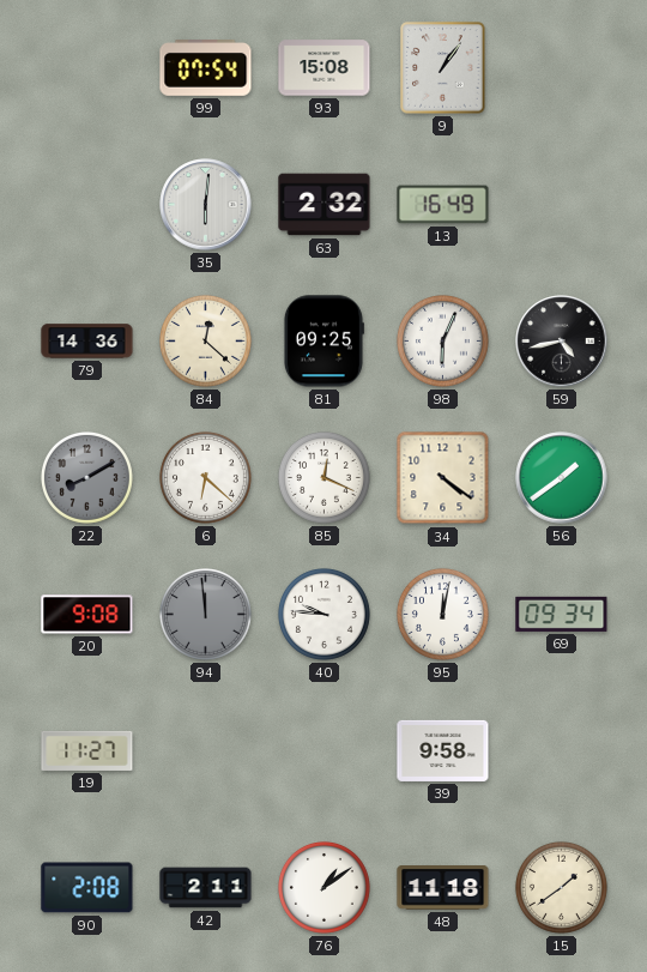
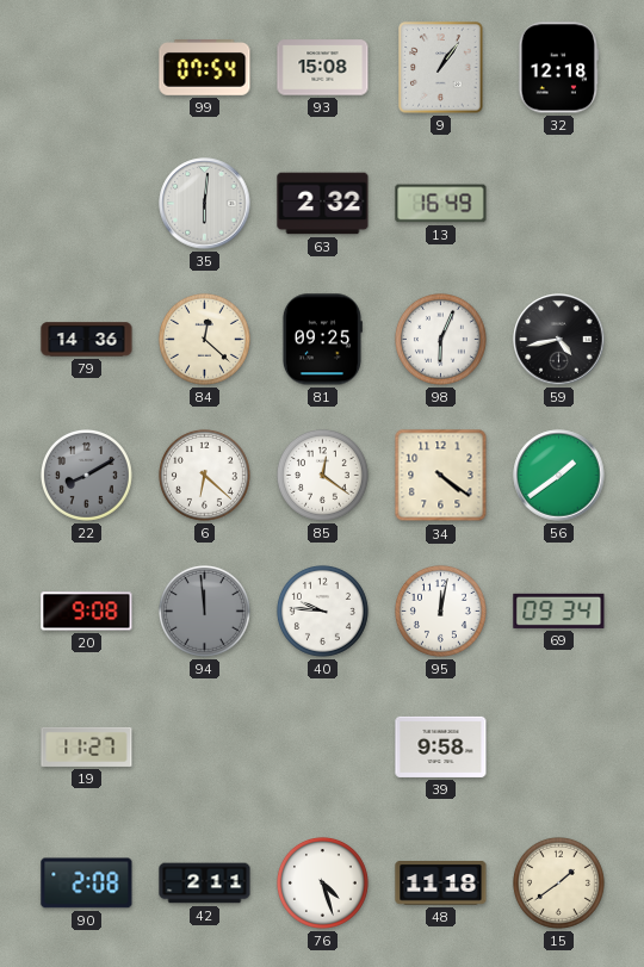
32: none -> 12:18
85: 12:19 -> 12:21
76: 1:09 -> 4:27
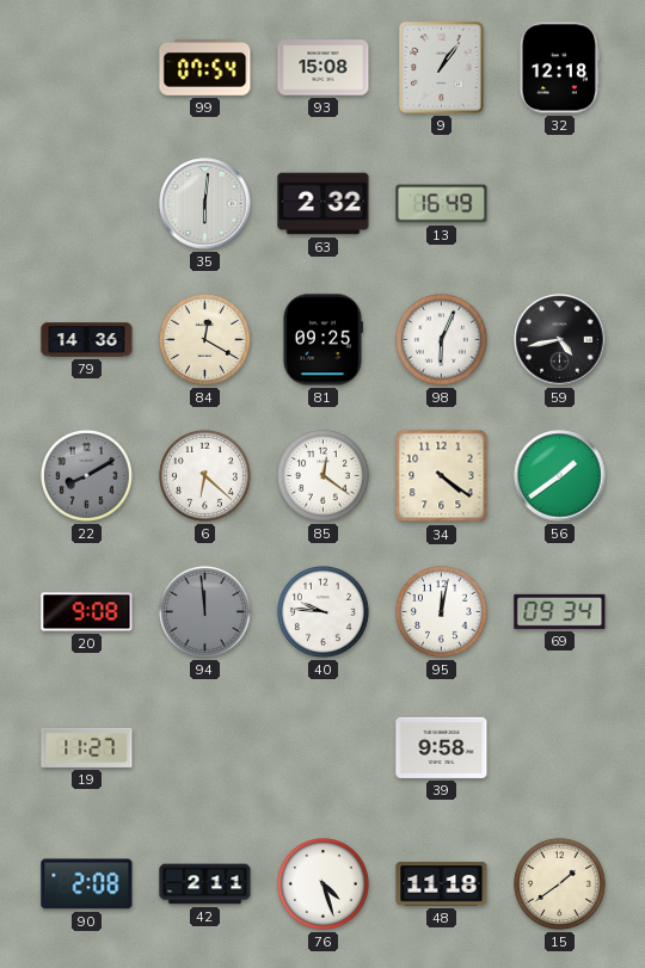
84: 12:22 -> 12:20
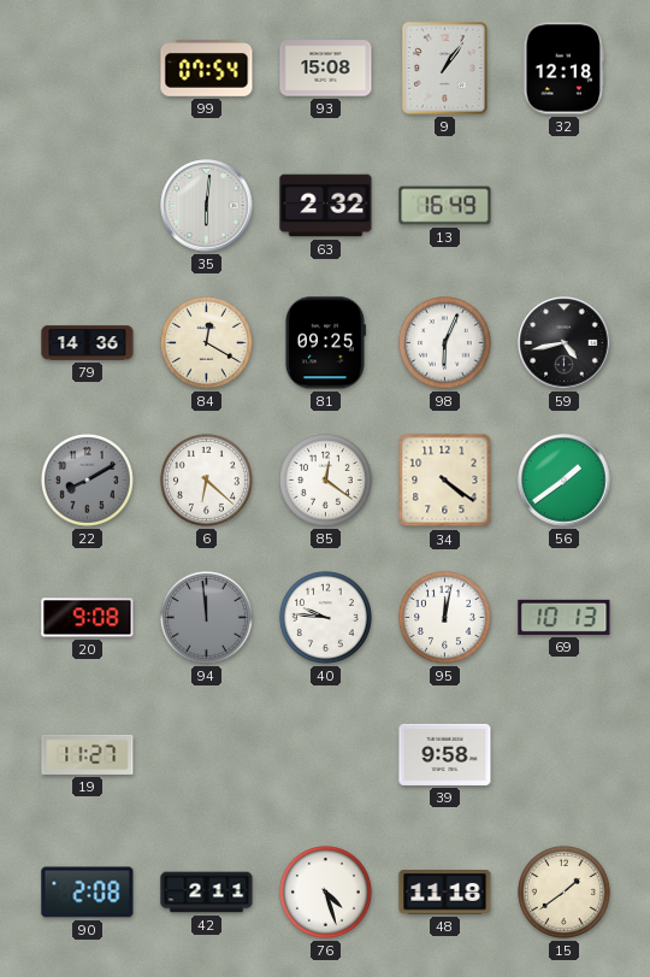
69: 09:34 -> 10:13
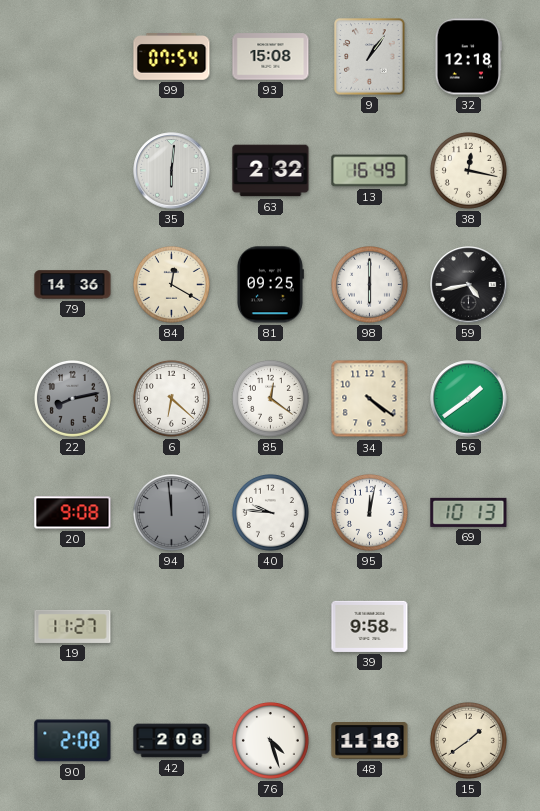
38: none -> 12:17
98: 6:04 -> 6:00
22: 8:10 -> 8:13
42: 2:11 -> 2:08
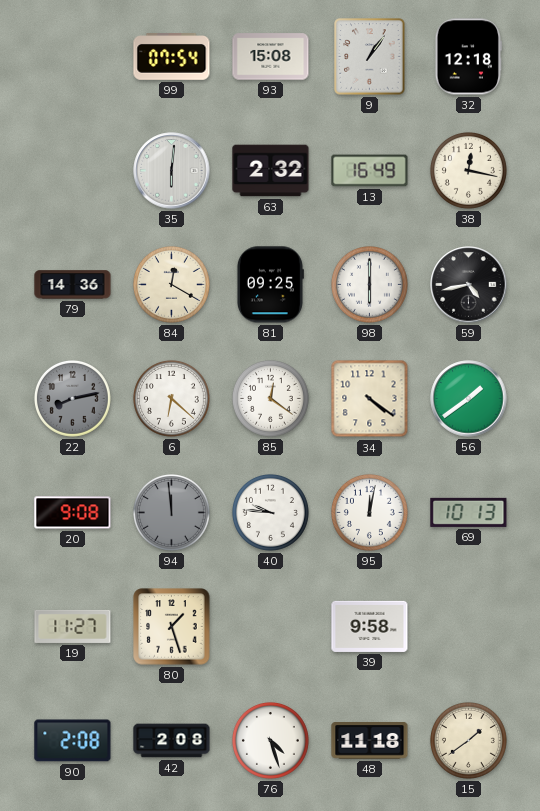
80: none -> 1:27
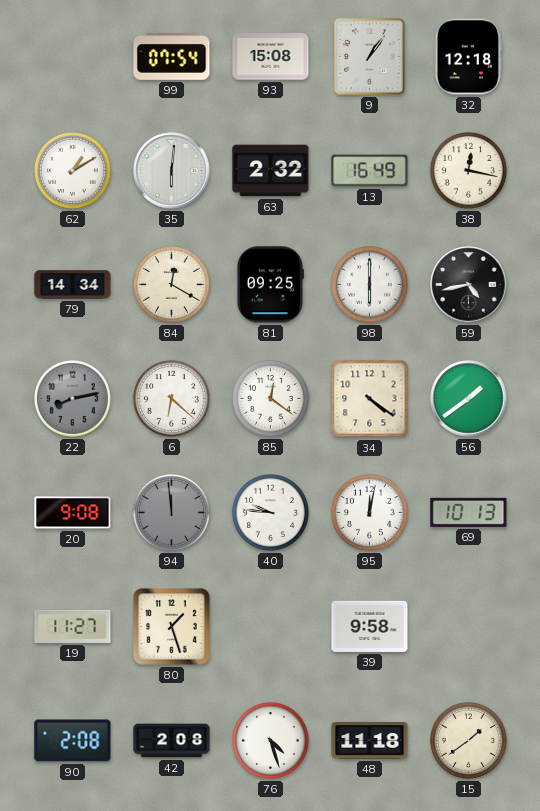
62: none -> 1:10
79: 14:36 -> 14:34
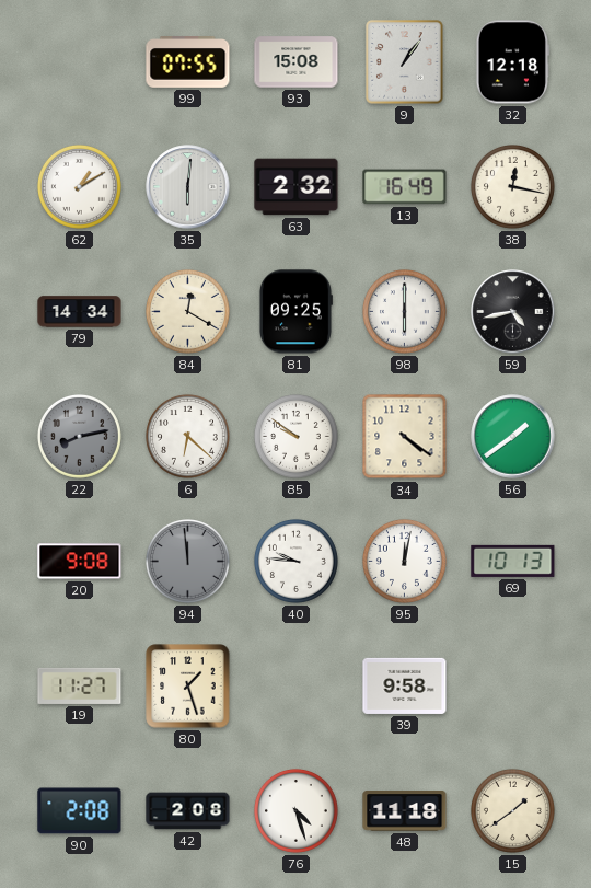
99: 07:54 -> 07:55
85: 12:21 -> 9:51
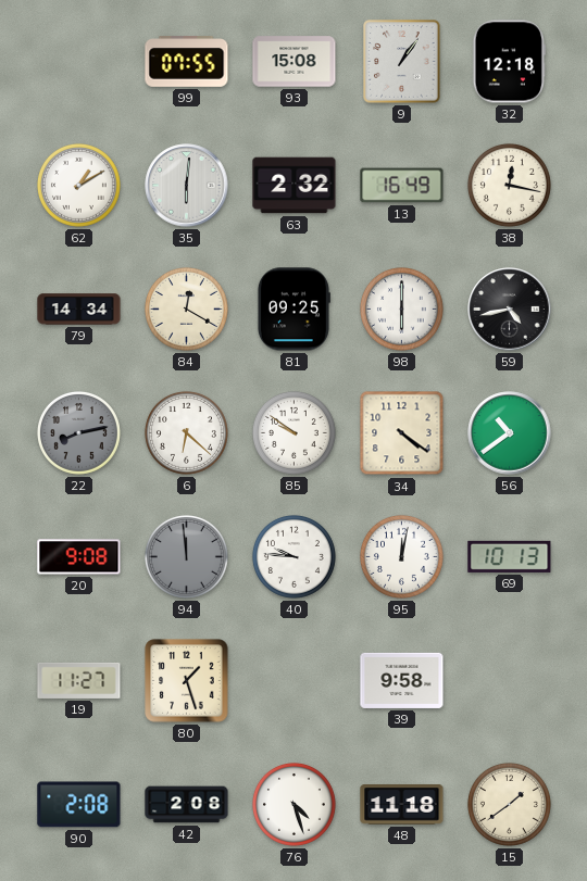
56: 1:39 -> 10:39
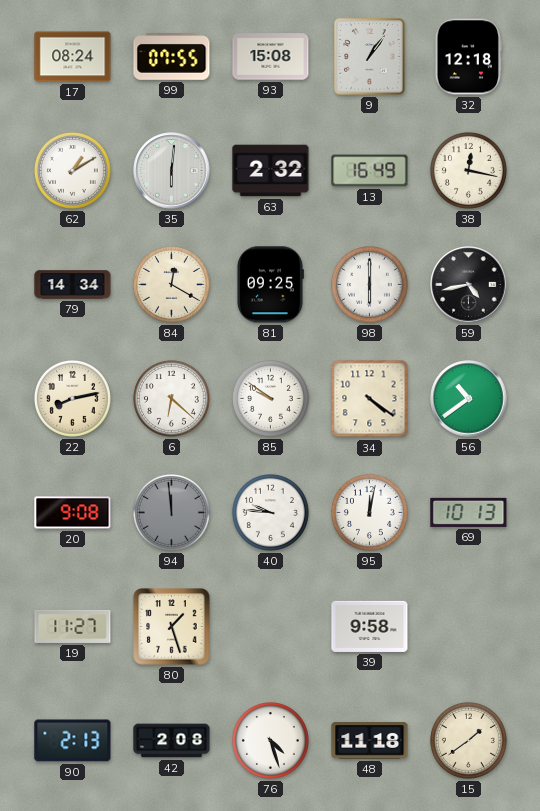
17: none -> 08:24
22 dial: grey -> cream
90: 2:08 -> 2:13
